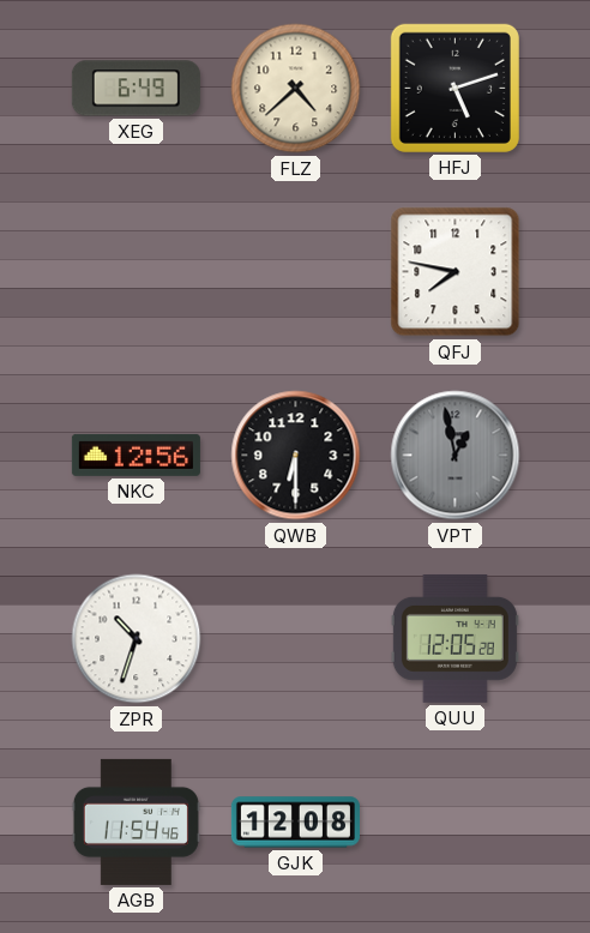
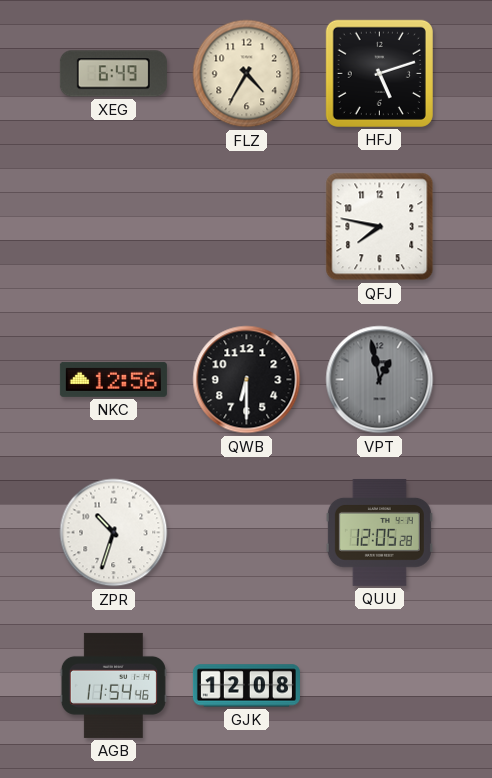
FLZ: 4:38 -> 4:35
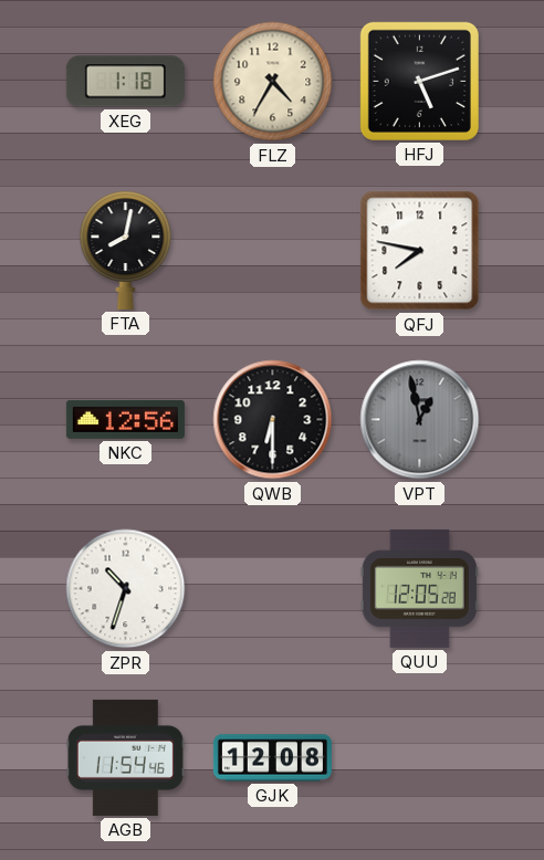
XEG: 6:49 -> 1:18
FTA: none -> 8:02
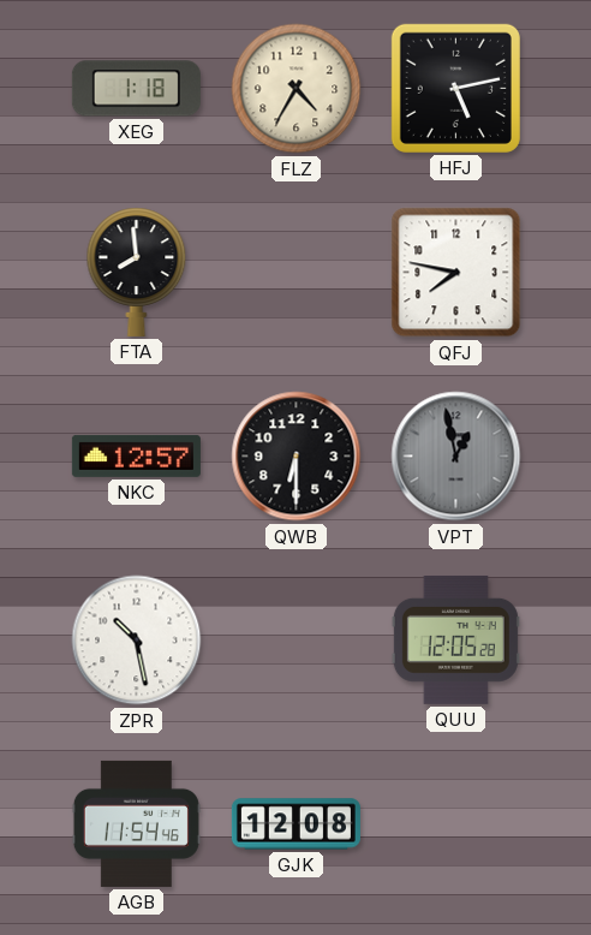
HFJ: 5:12 -> 5:13
FTA: 8:02 -> 7:59
NKC: 12:56 -> 12:57
ZPR: 10:33 -> 10:28
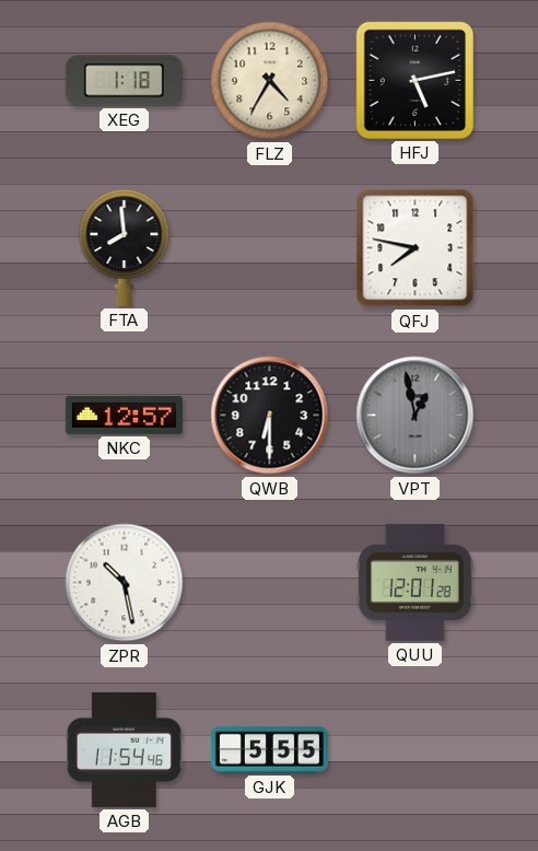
QUU: 12:05 -> 12:01
GJK: 12:08 -> 5:55
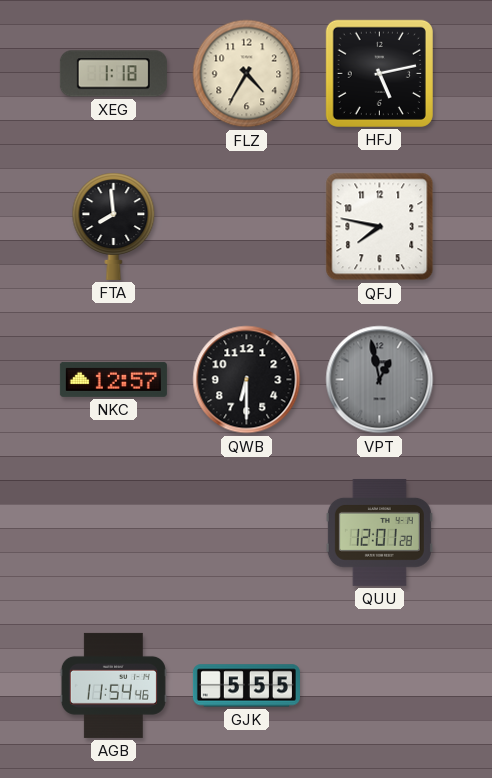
ZPR: 10:28 -> none
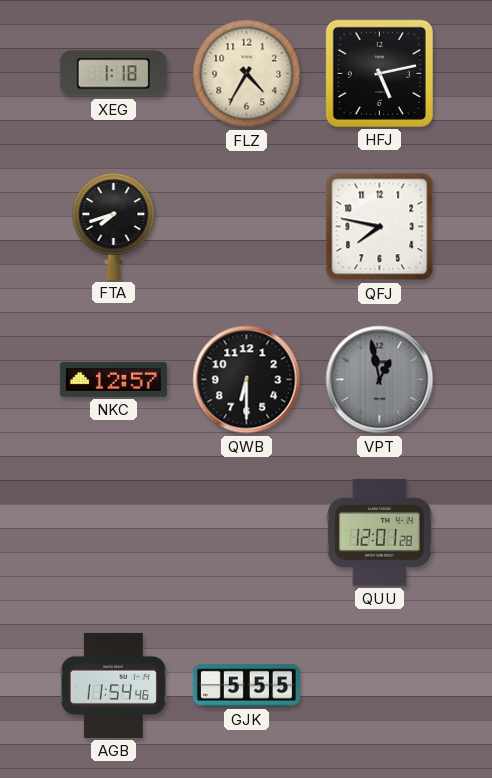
FTA: 7:59 -> 7:42
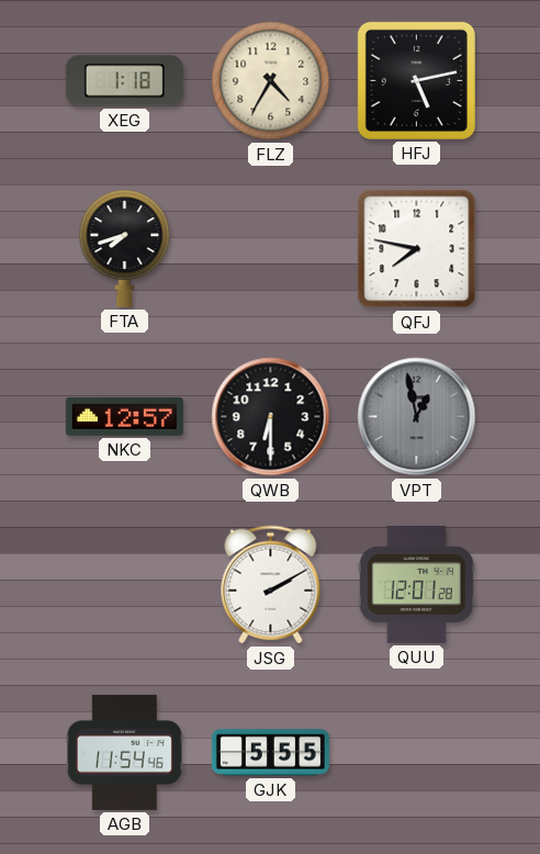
JSG: none -> 2:10
